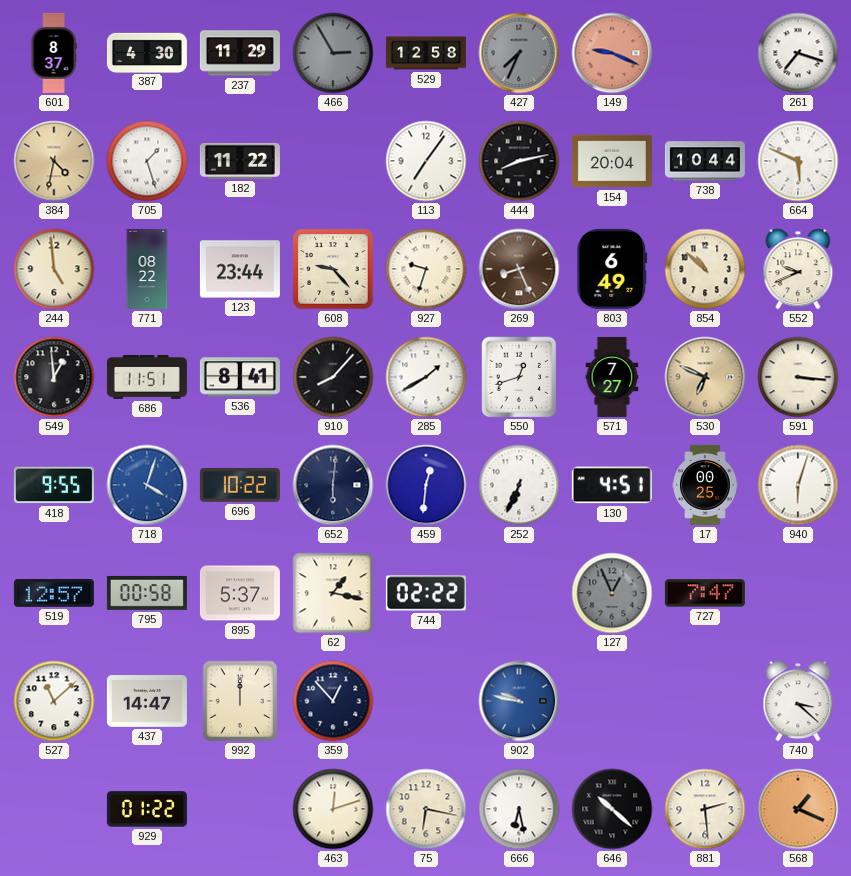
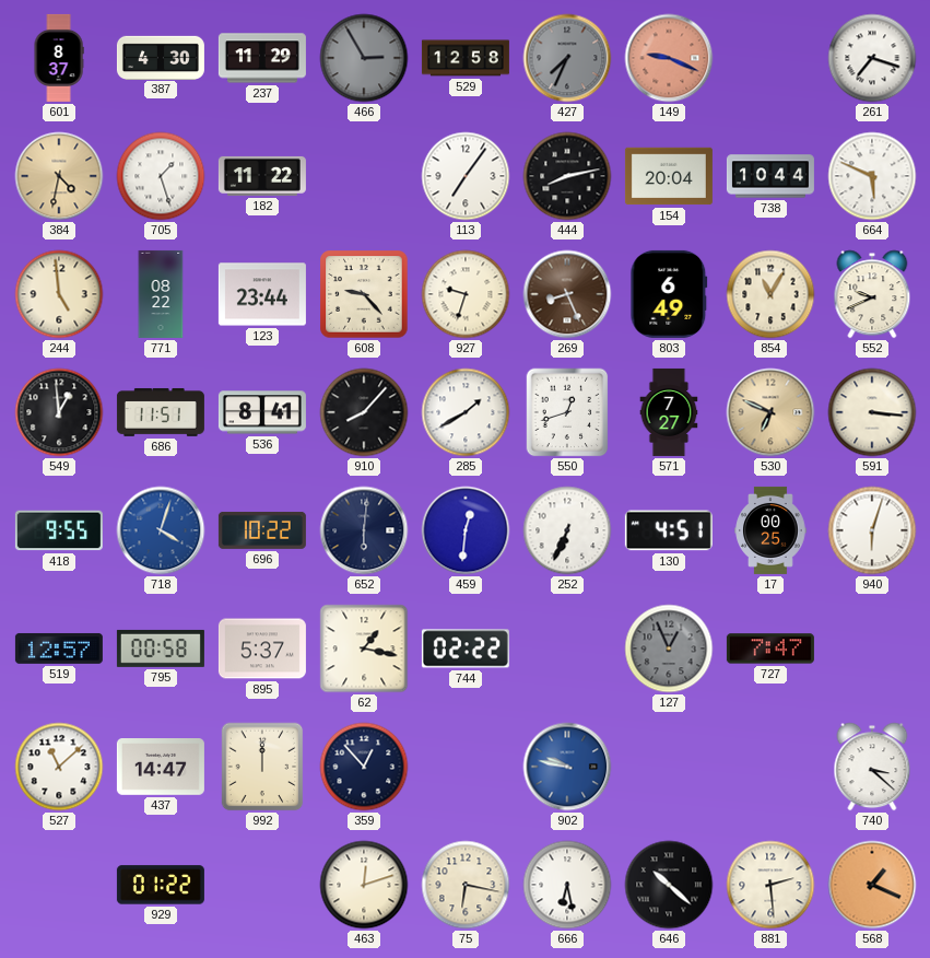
854: 10:52 -> 11:05
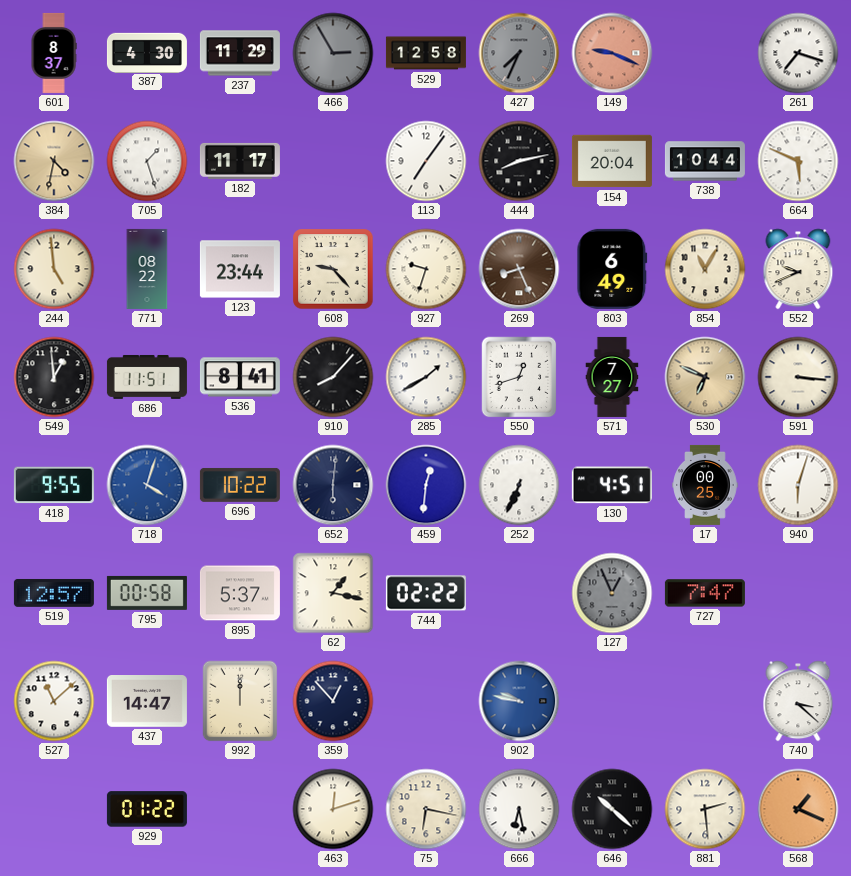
182: 11:22 -> 11:17
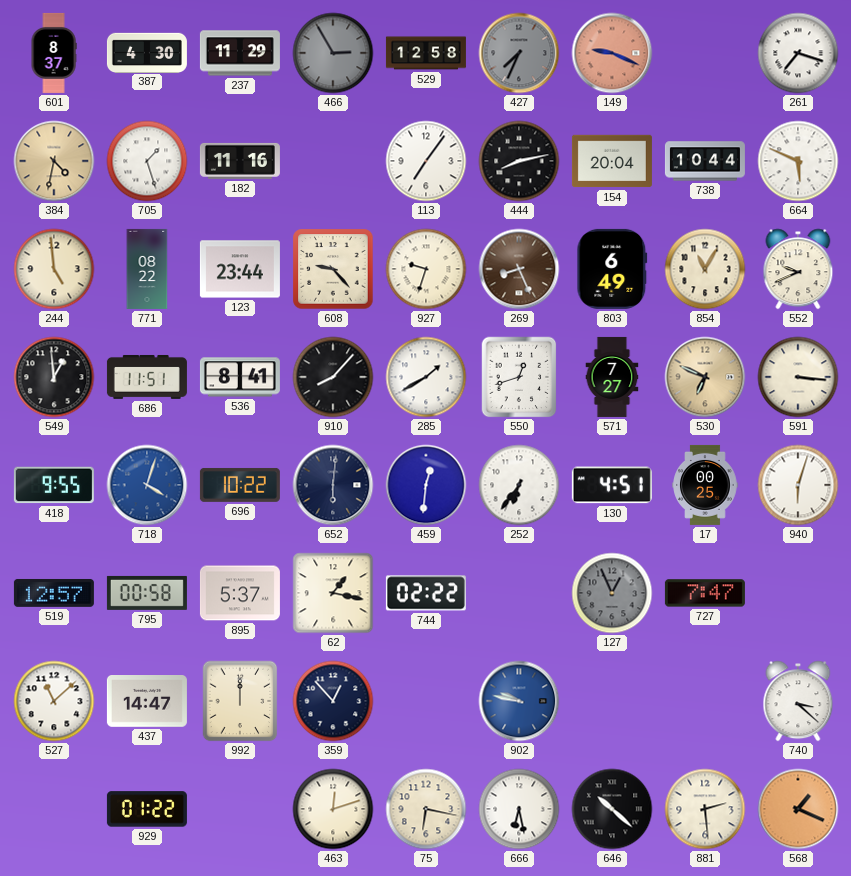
182: 11:17 -> 11:16
252: 6:34 -> 6:36
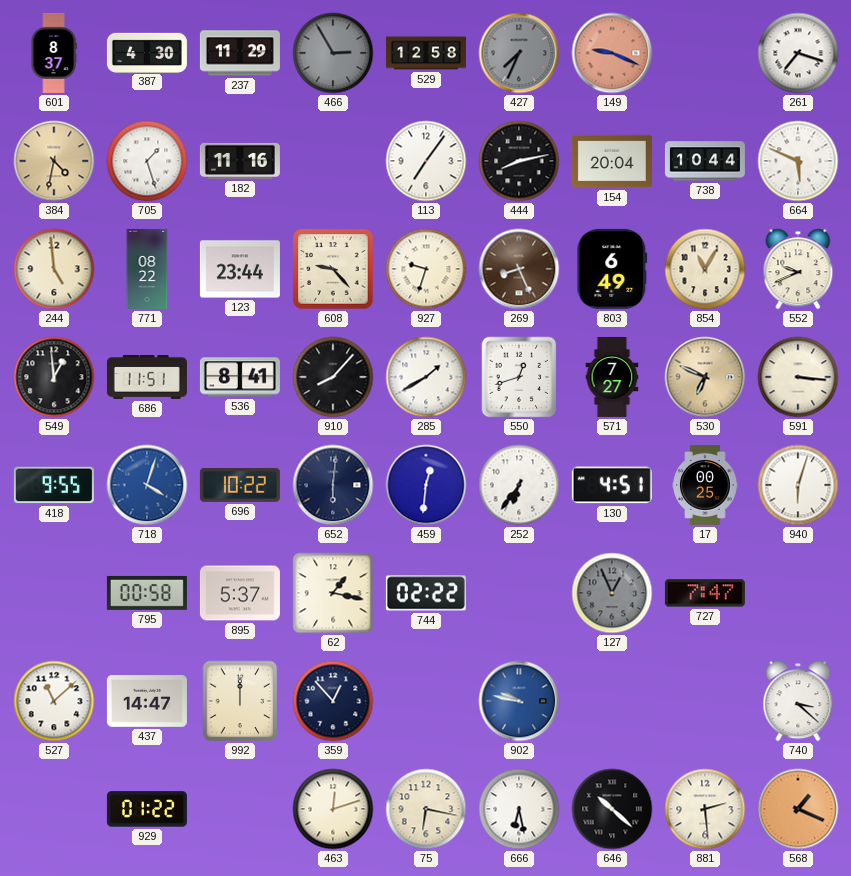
519: 12:57 -> none
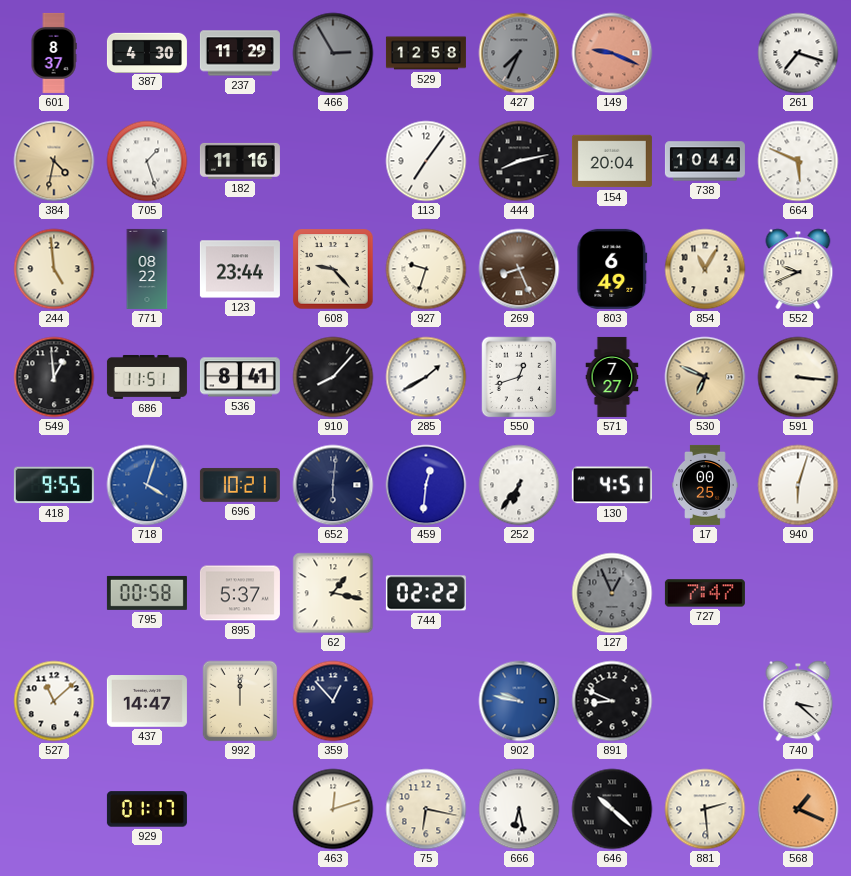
696: 10:22 -> 10:21
891: none -> 8:49
929: 01:22 -> 01:17
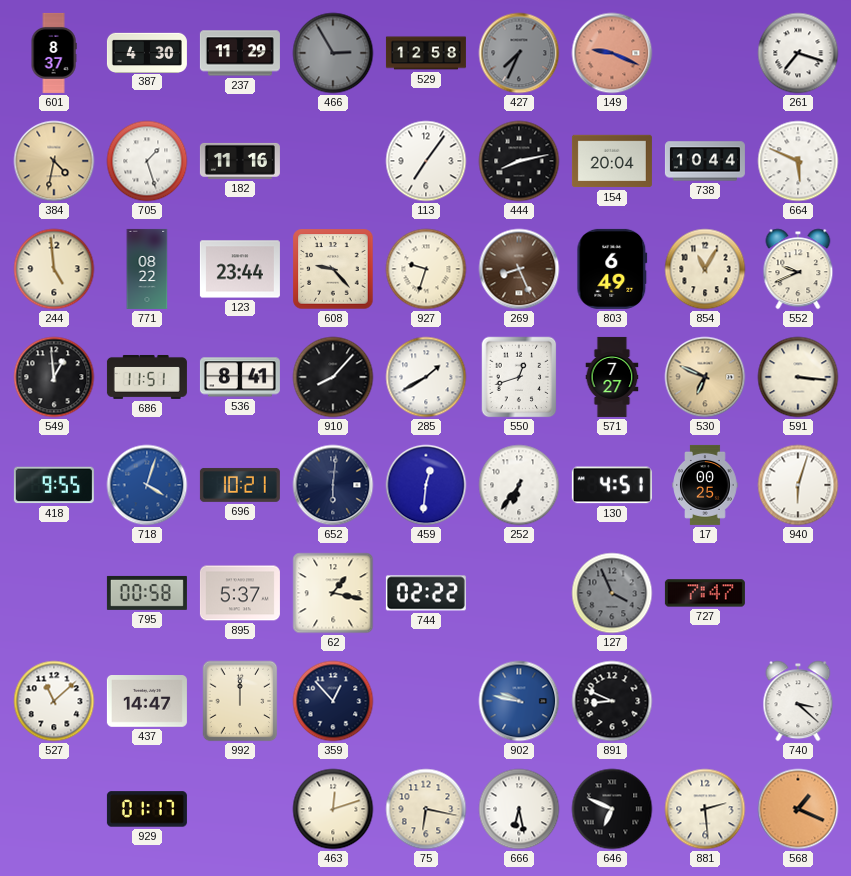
127: 12:56 -> 3:56
646: 10:22 -> 6:49
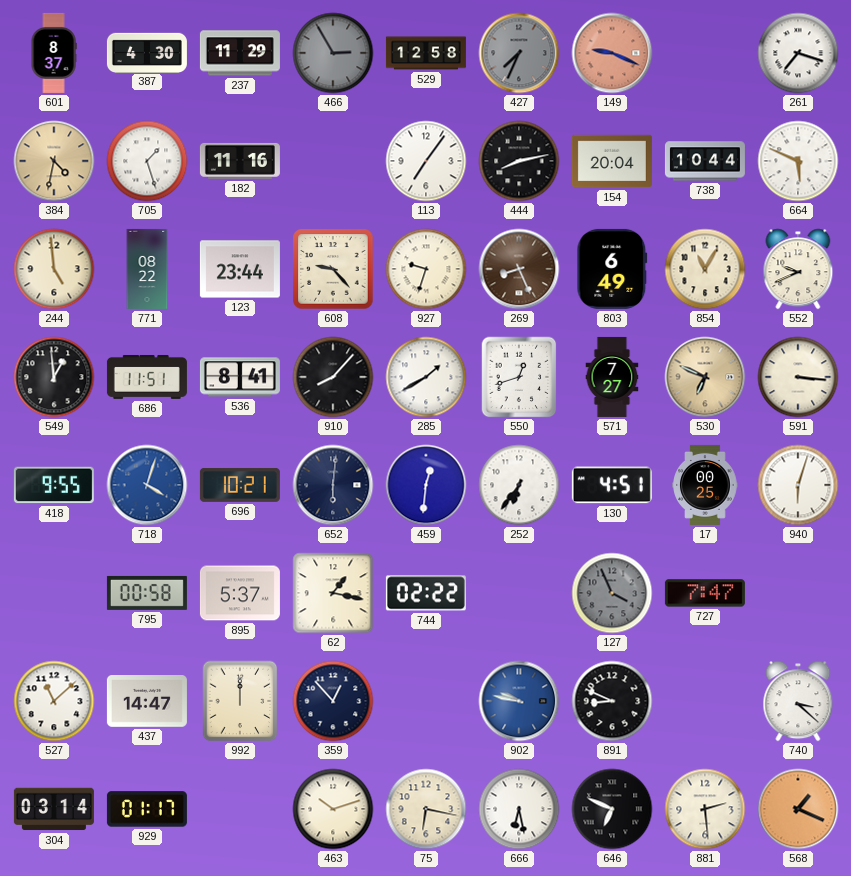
304: none -> 03:14
463: 12:12 -> 10:12
